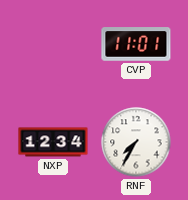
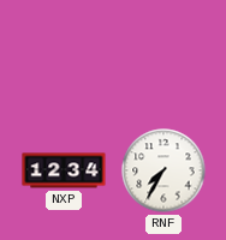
CVP: 11:01 -> none
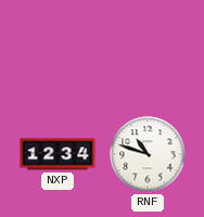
RNF: 7:35 -> 10:48
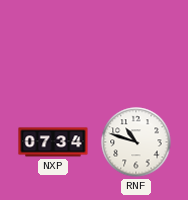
NXP: 12:34 -> 07:34
